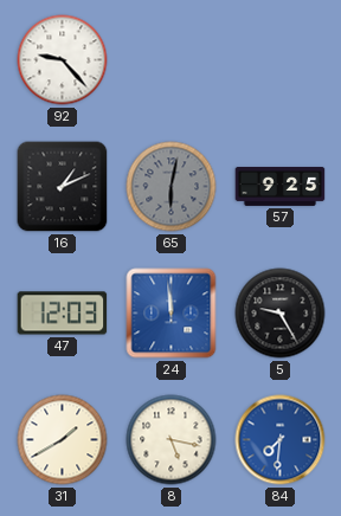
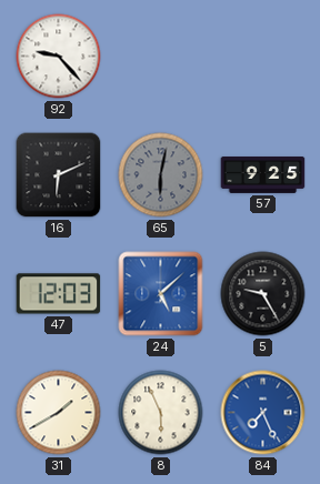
16: 1:11 -> 6:11
24: 11:59 -> 5:08
8: 5:17 -> 5:56
84: 7:31 -> 7:26
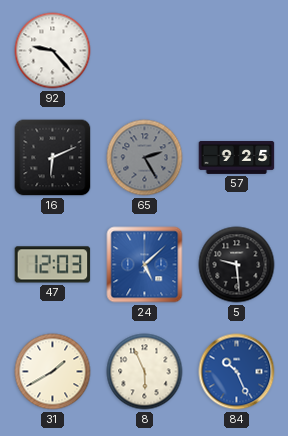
65: 6:02 -> 2:25
5: 9:25 -> 9:29
84: 7:26 -> 10:26
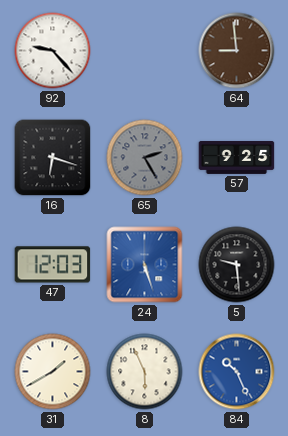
64: none -> 8:59
16: 6:11 -> 6:18
24: 5:08 -> 5:27
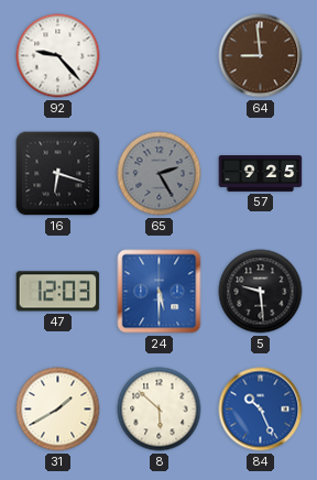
24: 5:27 -> 5:30
8: 5:56 -> 5:52
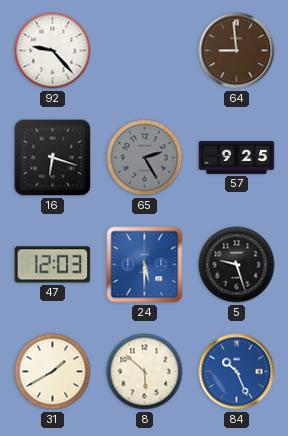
5: 9:29 -> 9:27
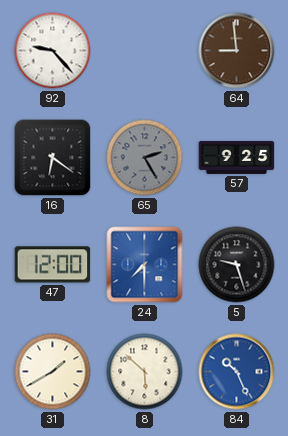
16: 6:18 -> 6:21
47: 12:03 -> 12:00
24: 5:30 -> 7:30
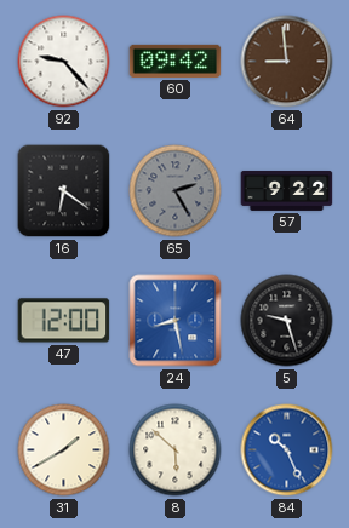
60: none -> 09:42
57: 9:25 -> 9:22
24: 7:30 -> 8:28
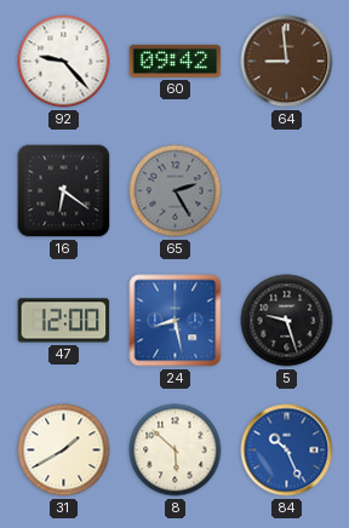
57: 9:22 -> none
